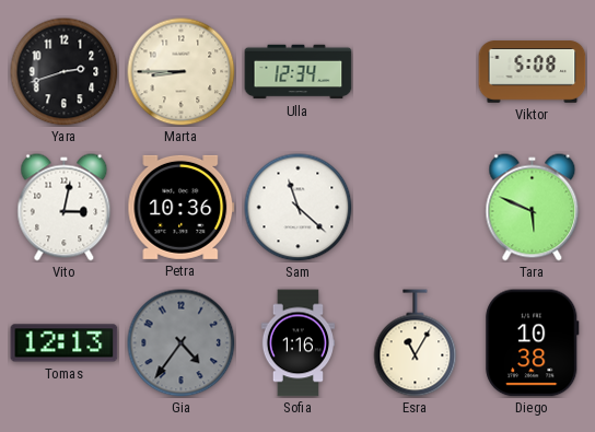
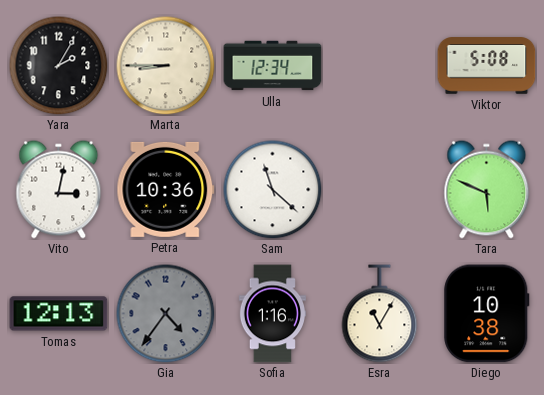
Yara: 2:42 -> 2:05
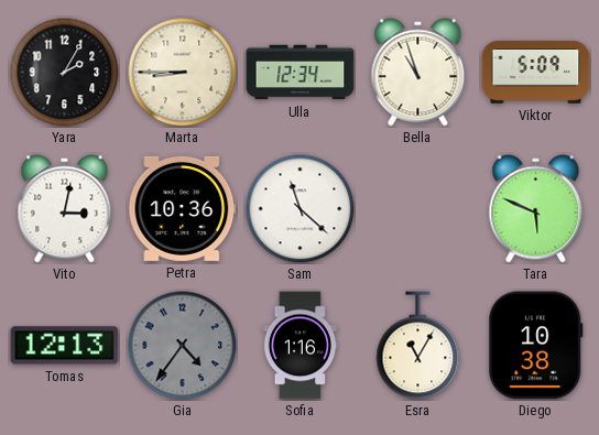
Bella: none -> 10:57
Viktor: 5:08 -> 5:09
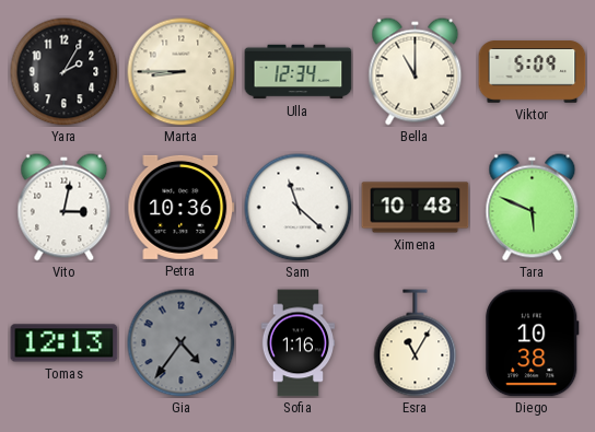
Bella: 10:57 -> 11:00
Ximena: none -> 10:48
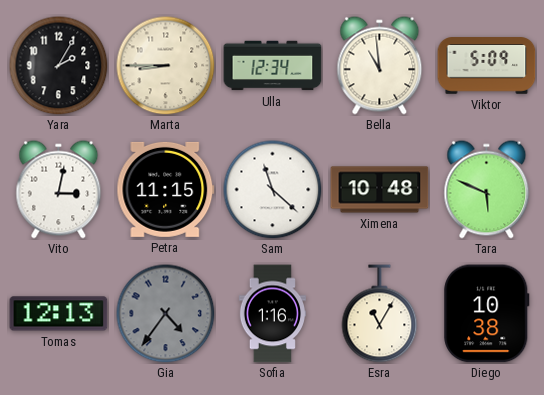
Bella: 11:00 -> 10:59
Petra: 10:36 -> 11:15
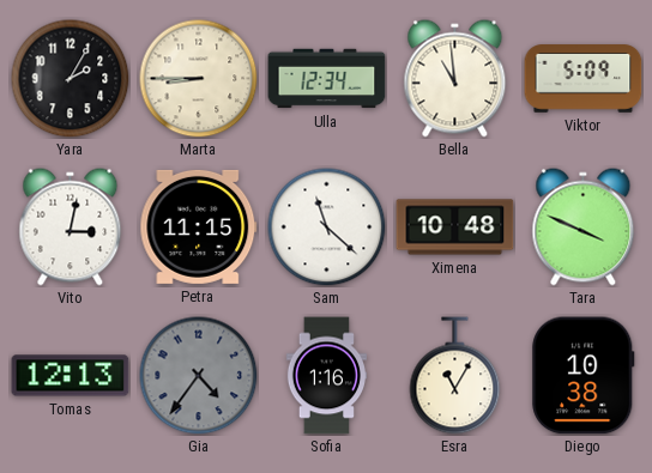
Tara: 5:49 -> 3:49
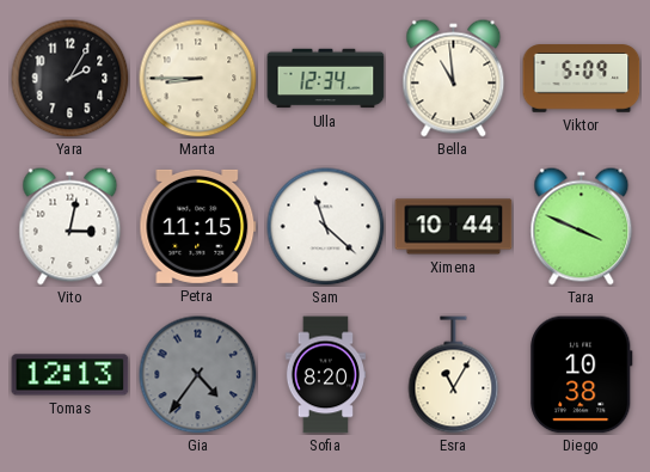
Ximena: 10:48 -> 10:44
Sofia: 1:16 -> 8:20
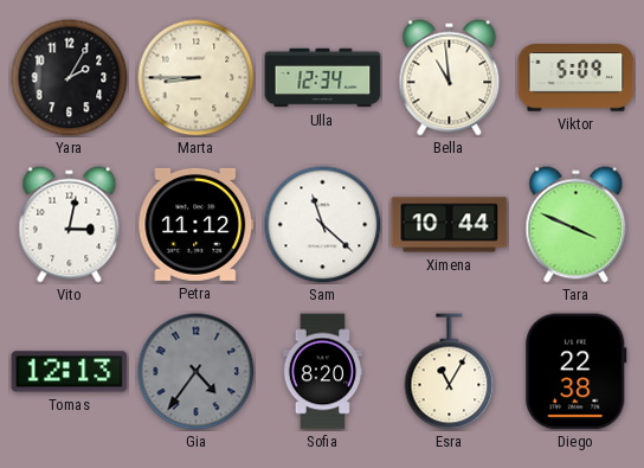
Petra: 11:15 -> 11:12
Diego: 10:38 -> 22:38
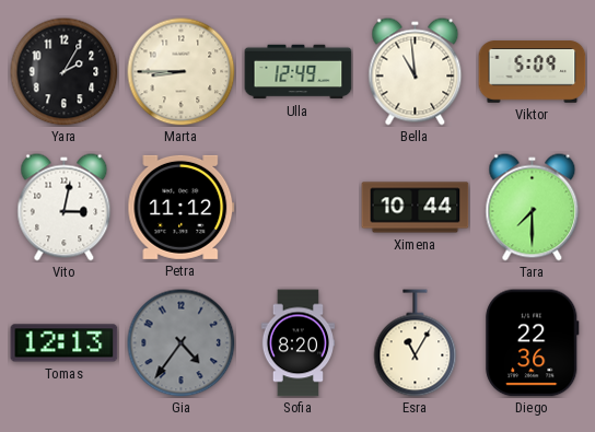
Ulla: 12:34 -> 12:49
Sam: 11:22 -> none
Tara: 3:49 -> 7:30
Diego: 22:38 -> 22:36
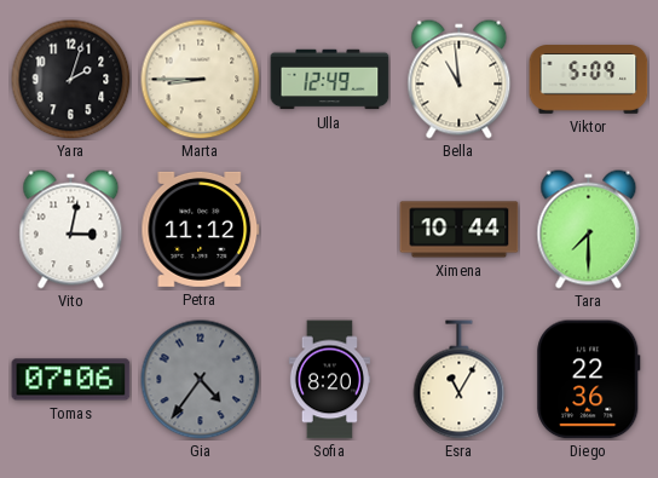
Yara: 2:05 -> 2:03
Tomas: 12:13 -> 07:06
